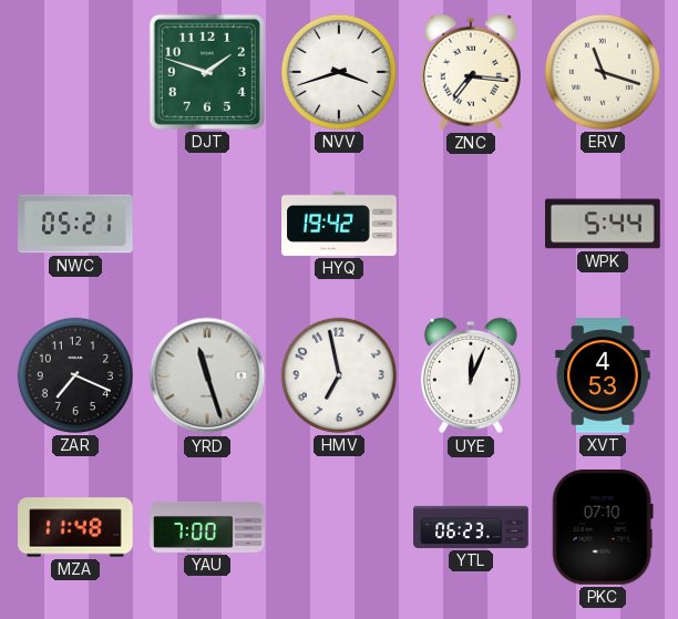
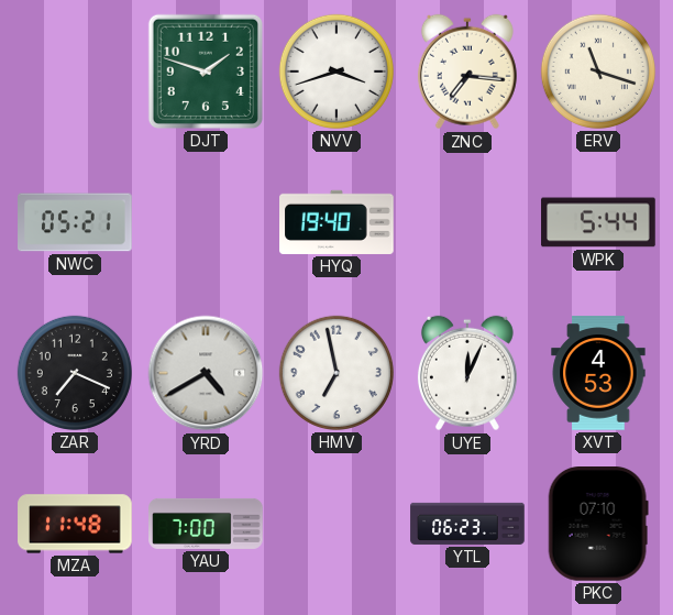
HYQ: 19:42 -> 19:40
YRD: 11:27 -> 4:40
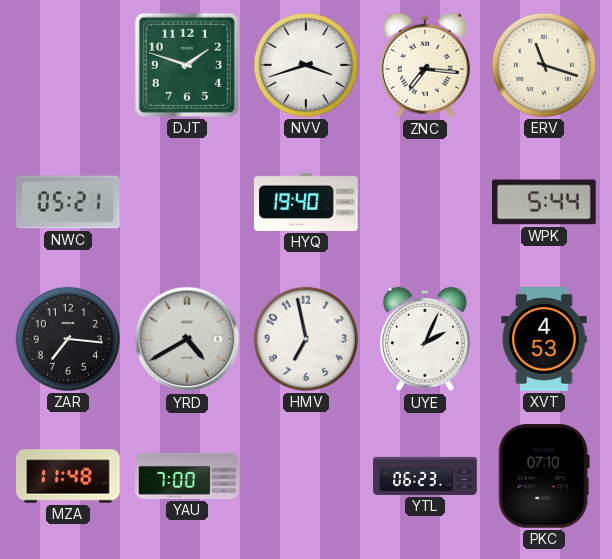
ZAR: 7:19 -> 7:16
UYE: 12:04 -> 2:04
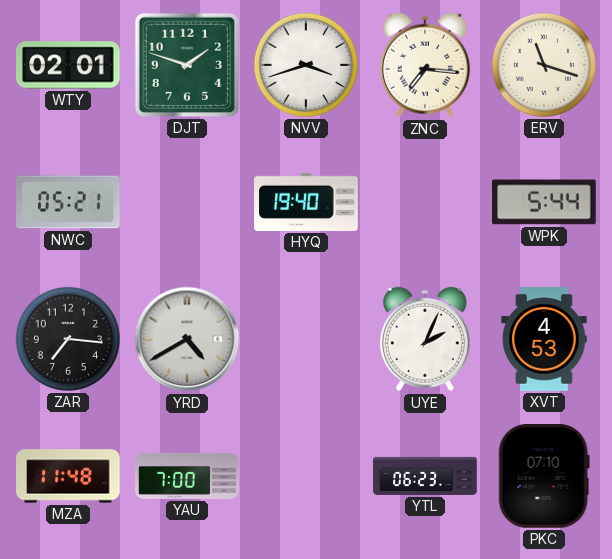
WTY: none -> 02:01
HMV: 6:58 -> none
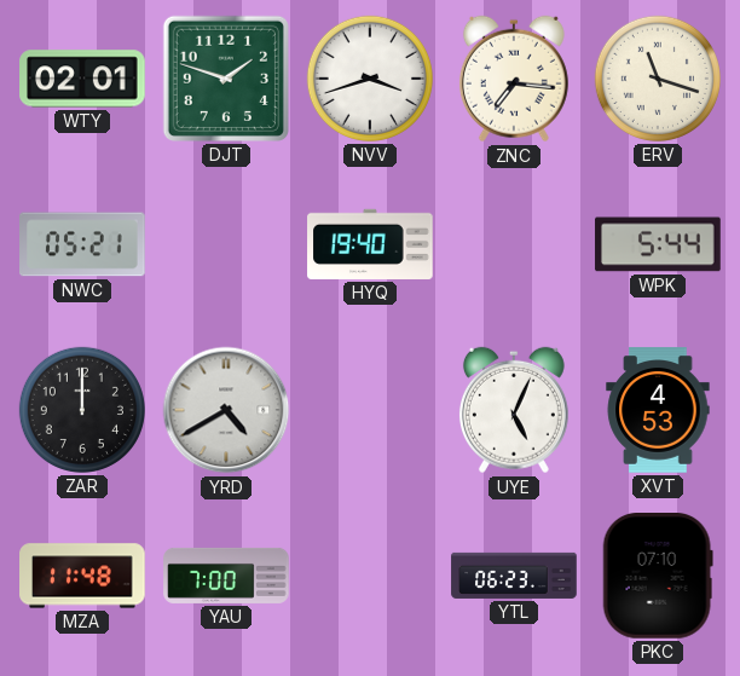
ZAR: 7:16 -> 12:00
UYE: 2:04 -> 5:04
